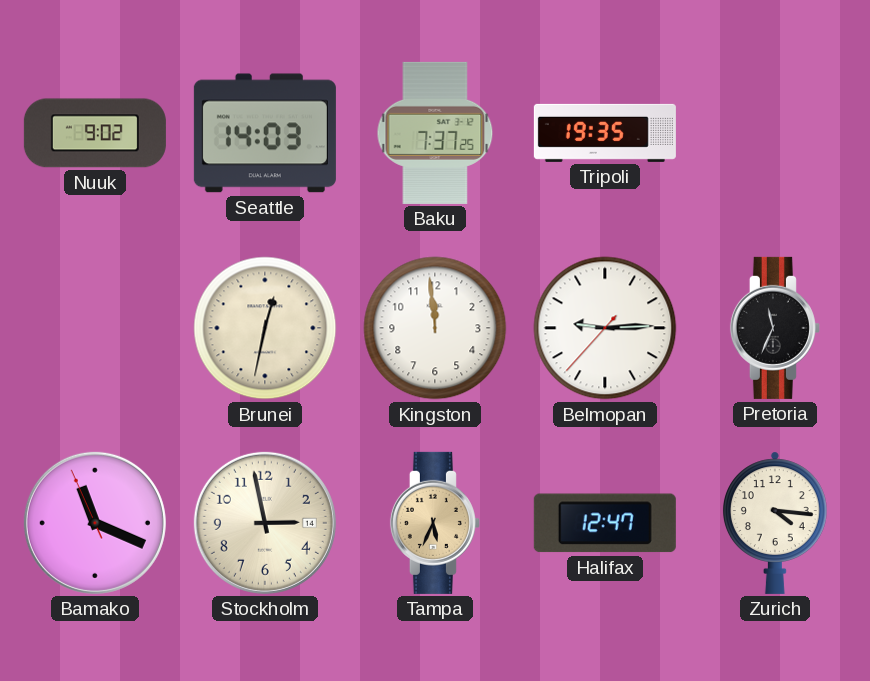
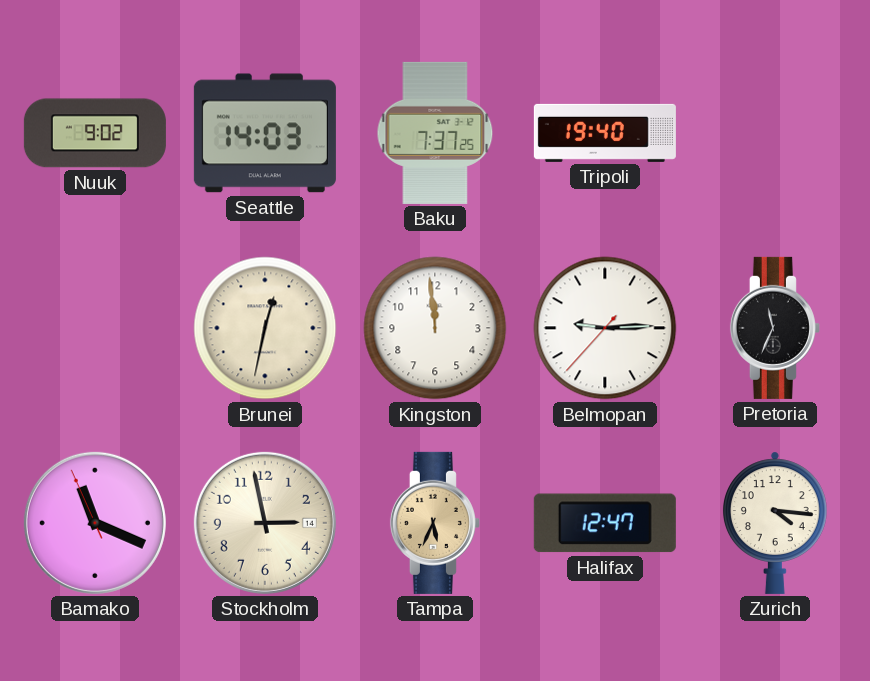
Tripoli: 19:35 -> 19:40
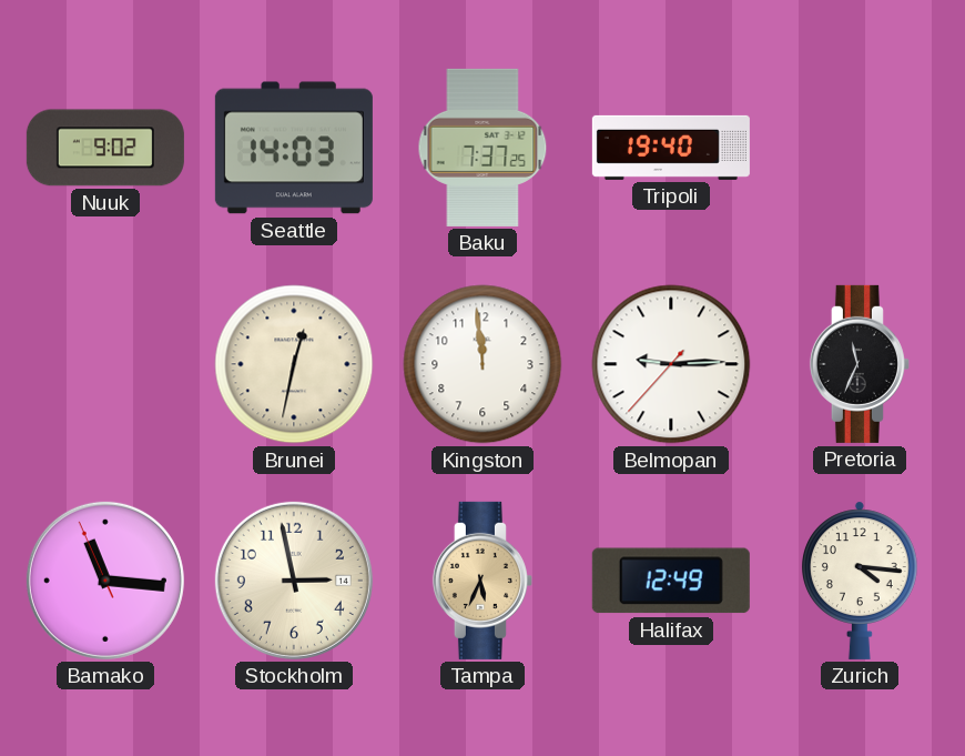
Bamako: 11:18 -> 11:15
Halifax: 12:47 -> 12:49
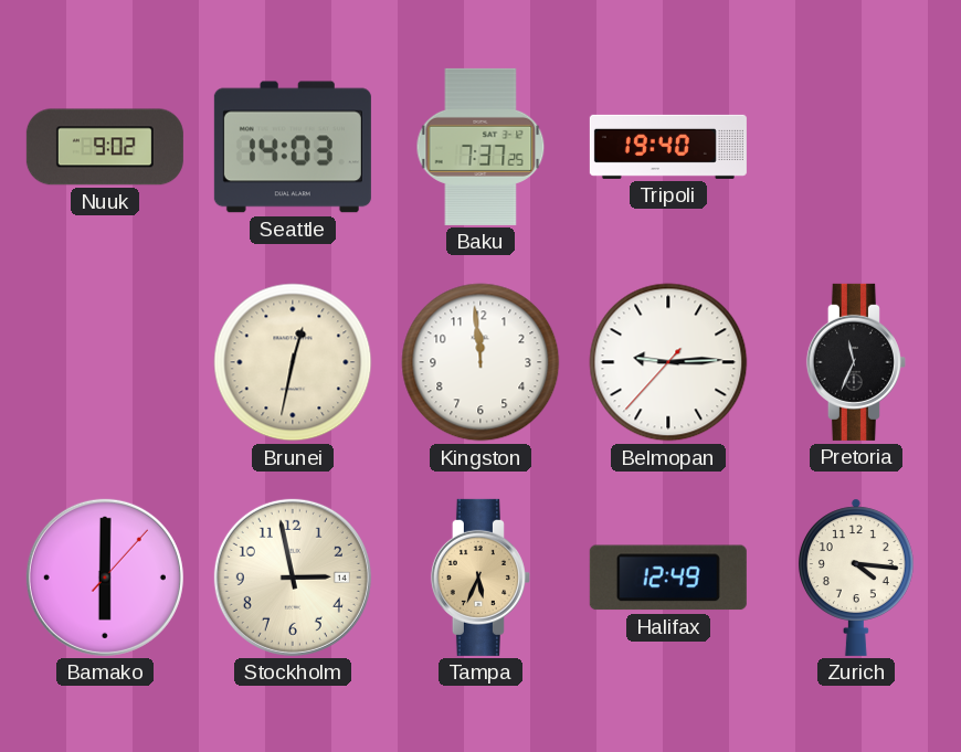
Bamako: 11:15 -> 6:00
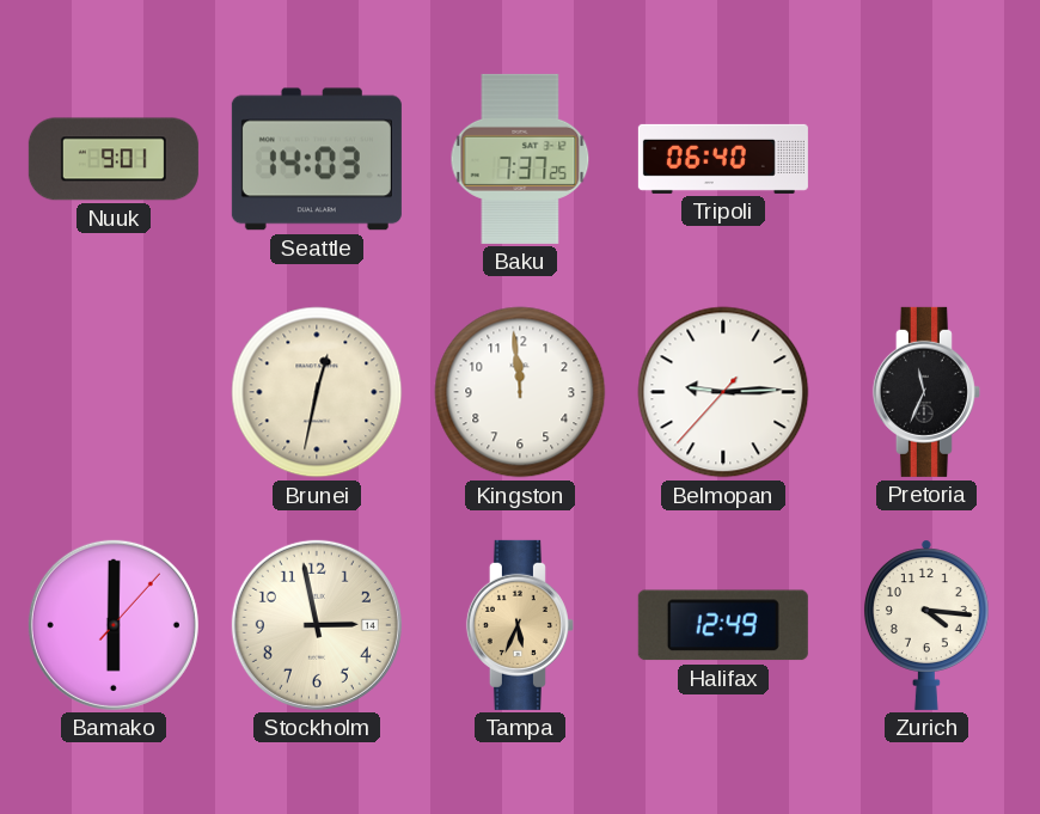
Nuuk: 9:02 -> 9:01
Tripoli: 19:40 -> 06:40
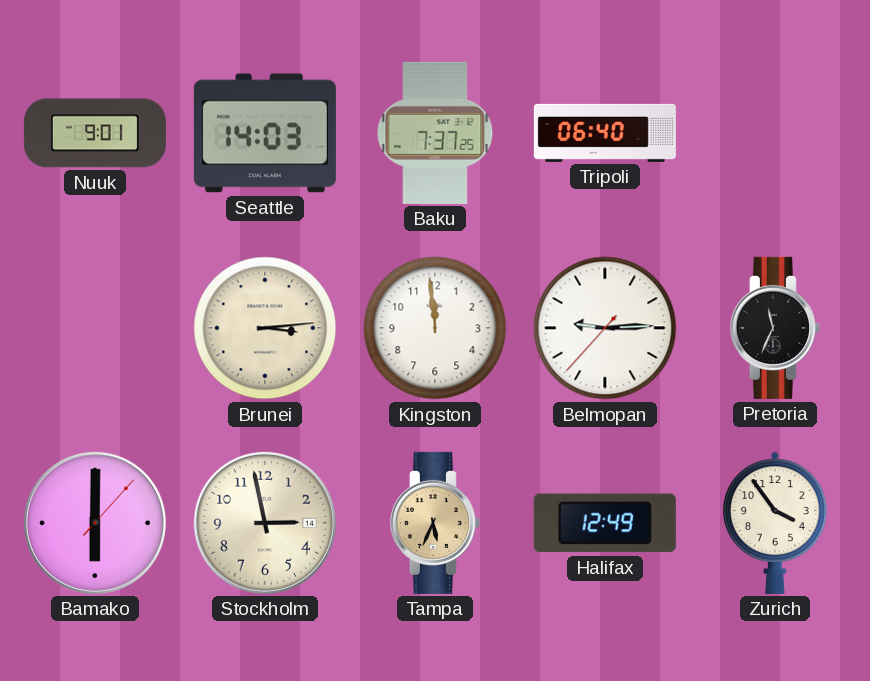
Brunei: 12:32 -> 3:14
Zurich: 4:16 -> 3:54
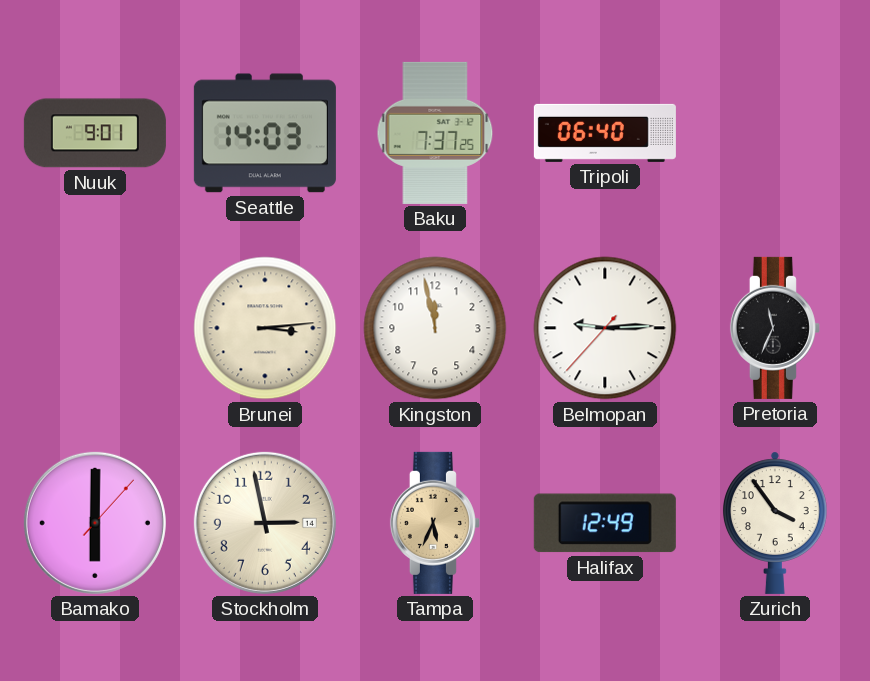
Kingston: 11:59 -> 11:58
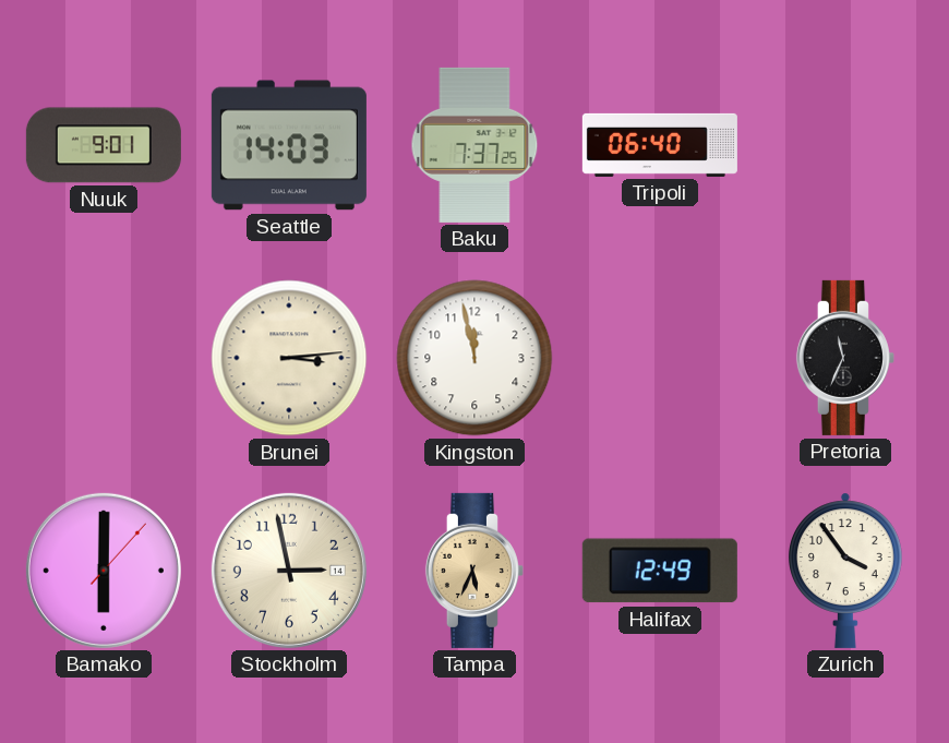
Belmopan: 9:14 -> none
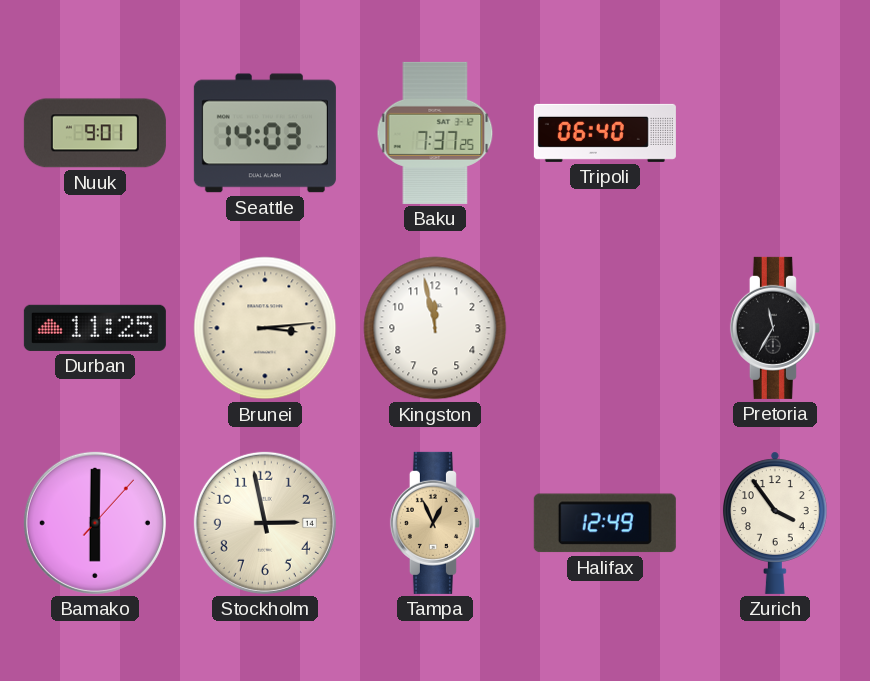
Durban: none -> 11:25
Pretoria: 11:34 -> 11:35
Tampa: 5:34 -> 12:56
